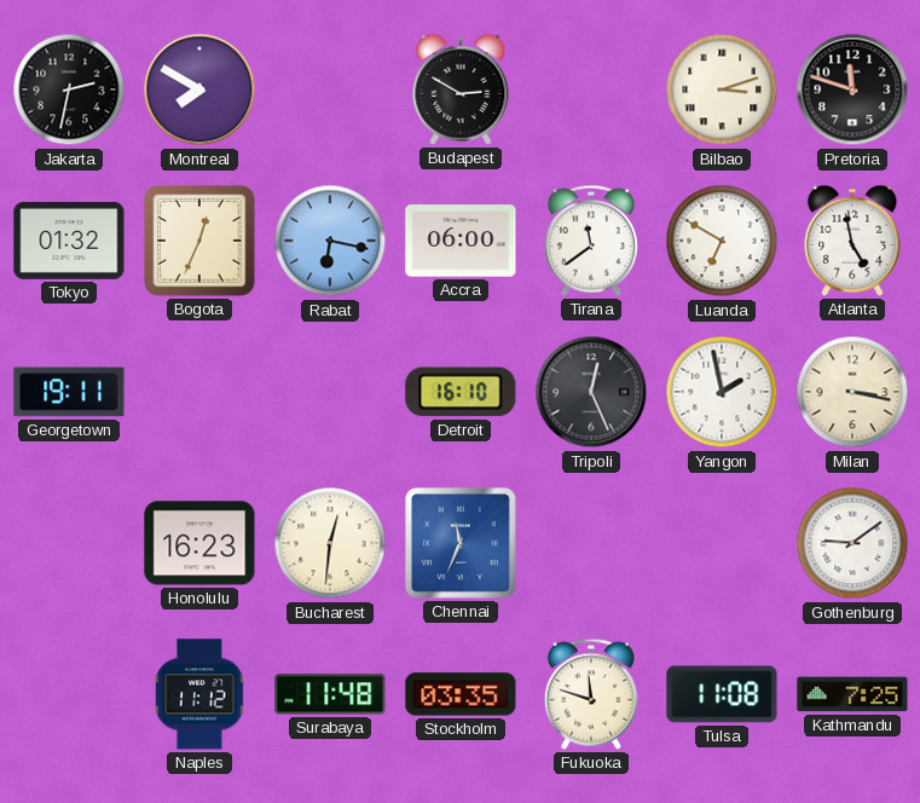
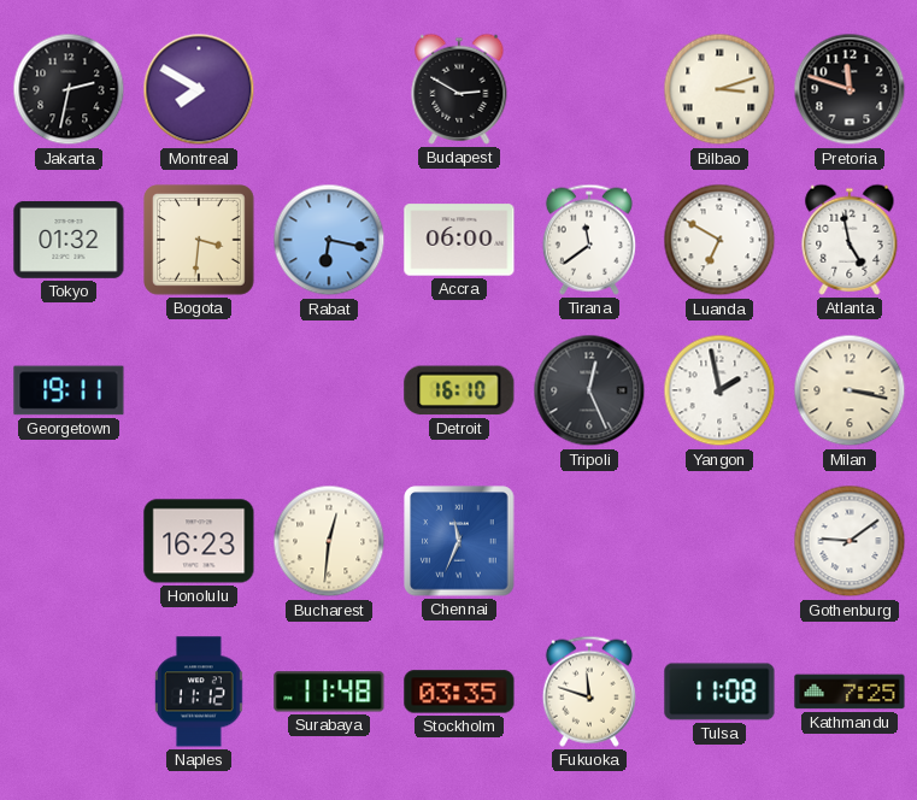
Bogota: 12:34 -> 3:31
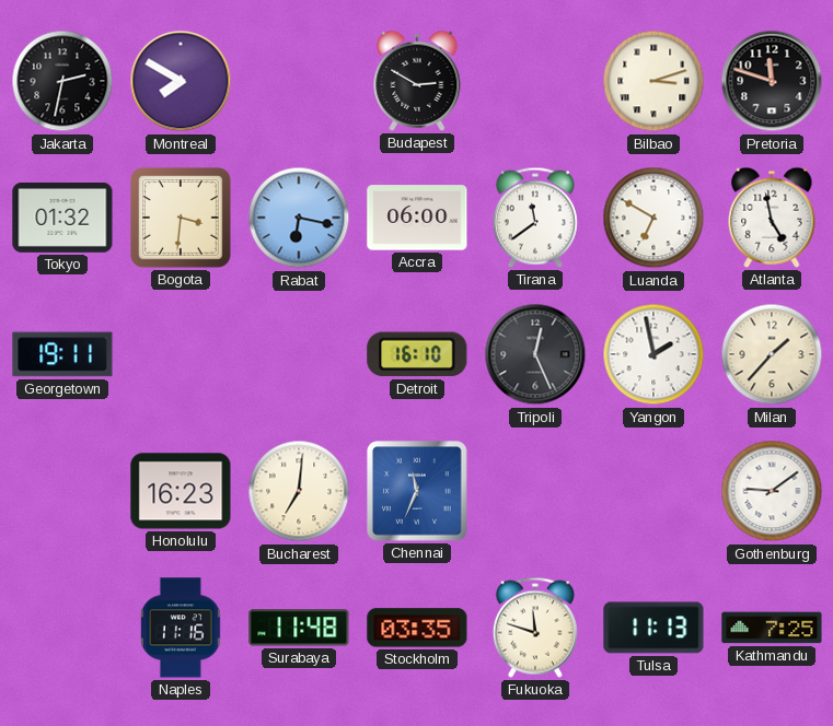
Milan: 3:17 -> 1:37
Bucharest: 12:31 -> 7:01
Naples: 11:12 -> 11:16
Tulsa: 11:08 -> 11:13
